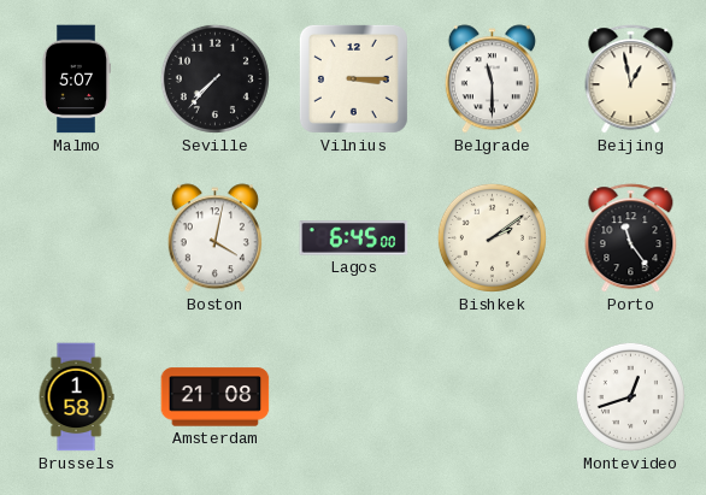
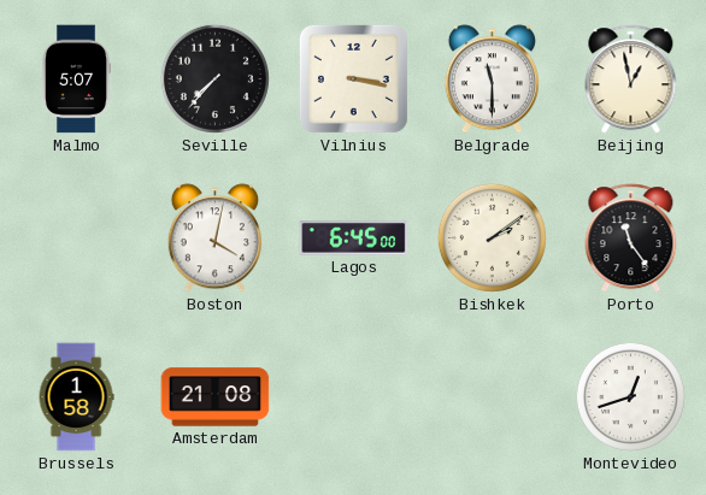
Vilnius: 3:15 -> 3:17
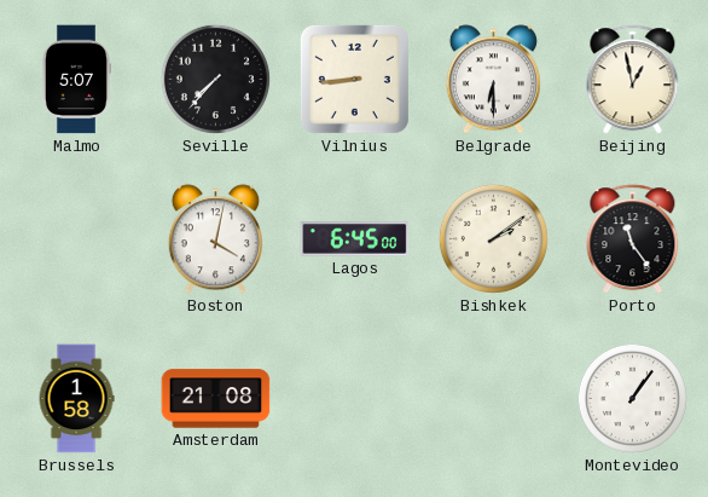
Vilnius: 3:17 -> 8:44
Belgrade: 11:30 -> 6:30
Montevideo: 12:42 -> 1:06
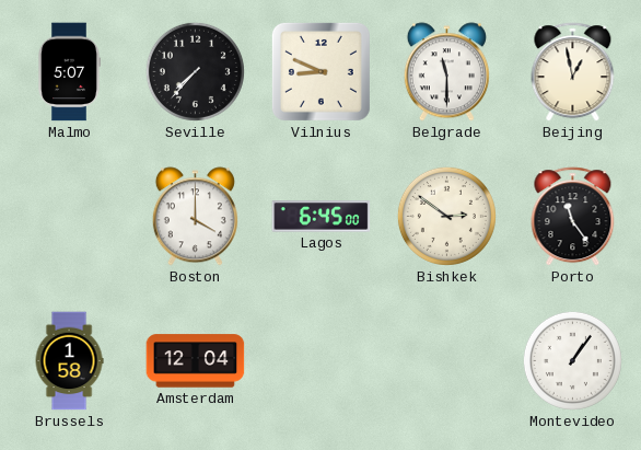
Vilnius: 8:44 -> 8:49
Belgrade: 6:30 -> 11:30
Boston: 4:02 -> 4:00
Bishkek: 2:09 -> 2:51
Amsterdam: 21:08 -> 12:04
